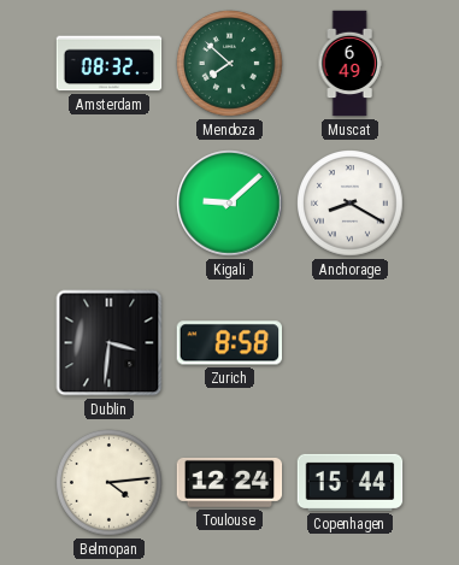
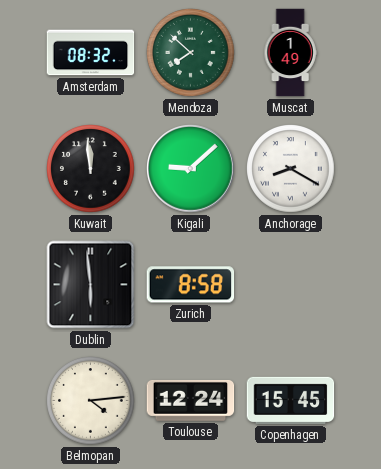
Muscat: 6:49 -> 1:49
Kuwait: none -> 11:59
Dublin: 3:31 -> 5:59
Copenhagen: 15:44 -> 15:45
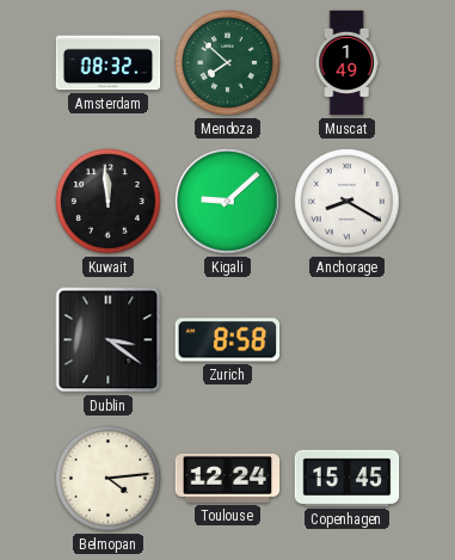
Dublin: 5:59 -> 3:21
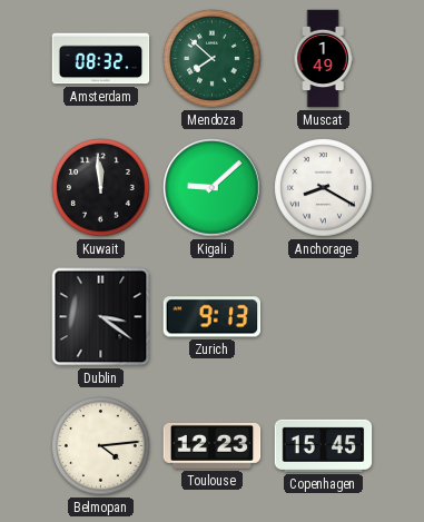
Zurich: 8:58 -> 9:13
Toulouse: 12:24 -> 12:23
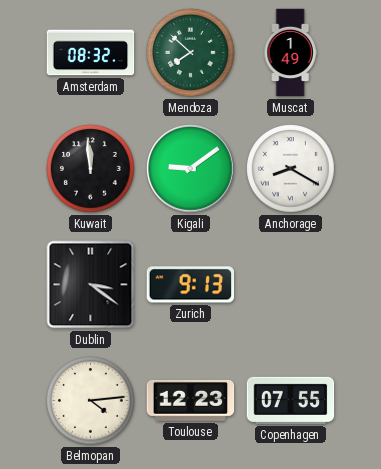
Kigali: 9:08 -> 9:09
Copenhagen: 15:45 -> 07:55
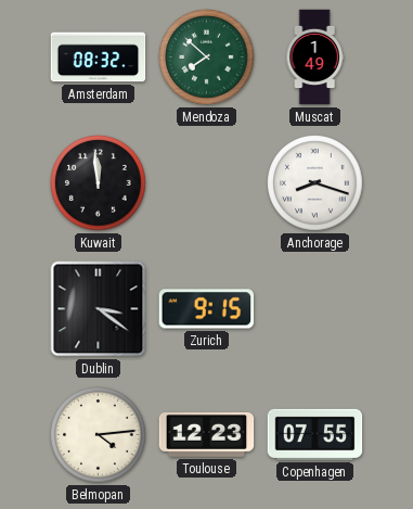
Kigali: 9:09 -> none
Anchorage: 8:20 -> 8:18
Zurich: 9:13 -> 9:15
